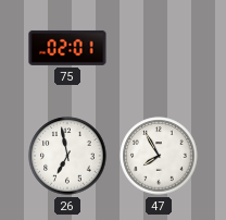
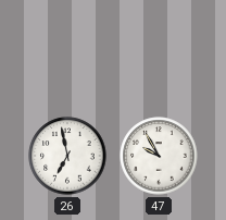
75: 02:01 -> none
47: 7:55 -> 9:55
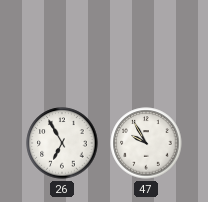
26: 6:58 -> 6:55
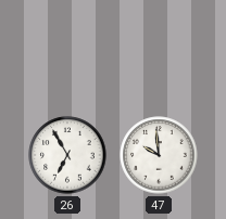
47: 9:55 -> 9:59
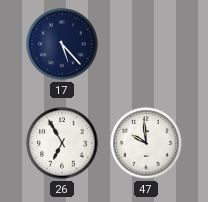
17: none -> 5:23
